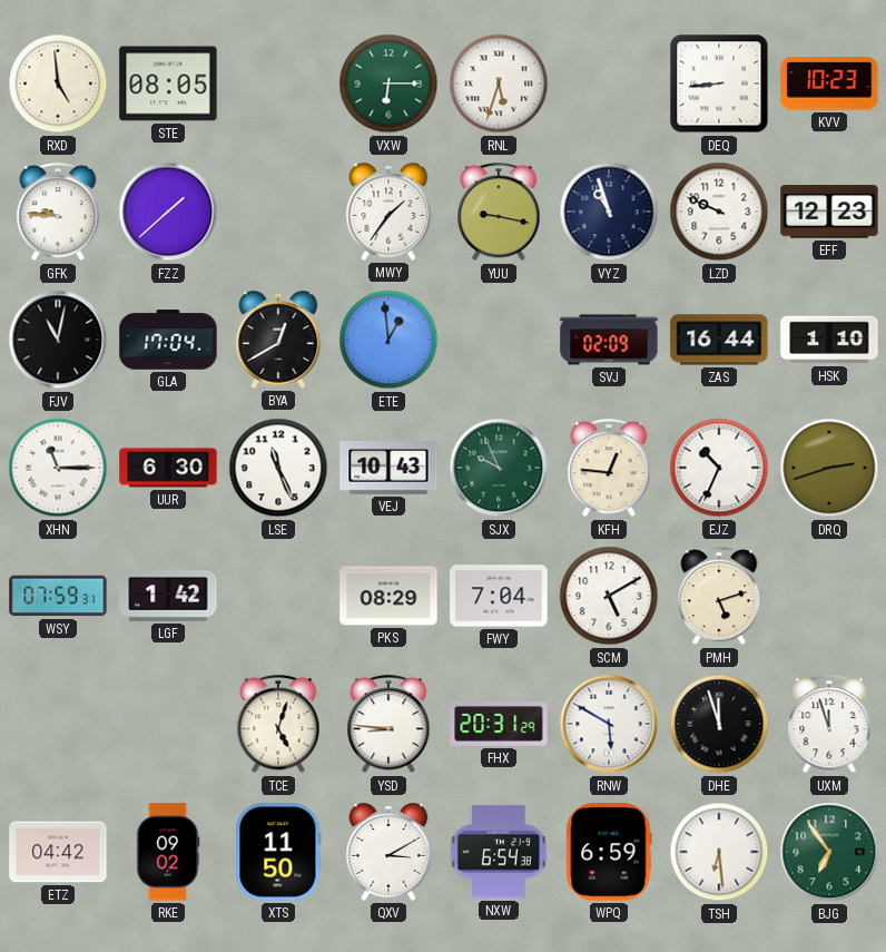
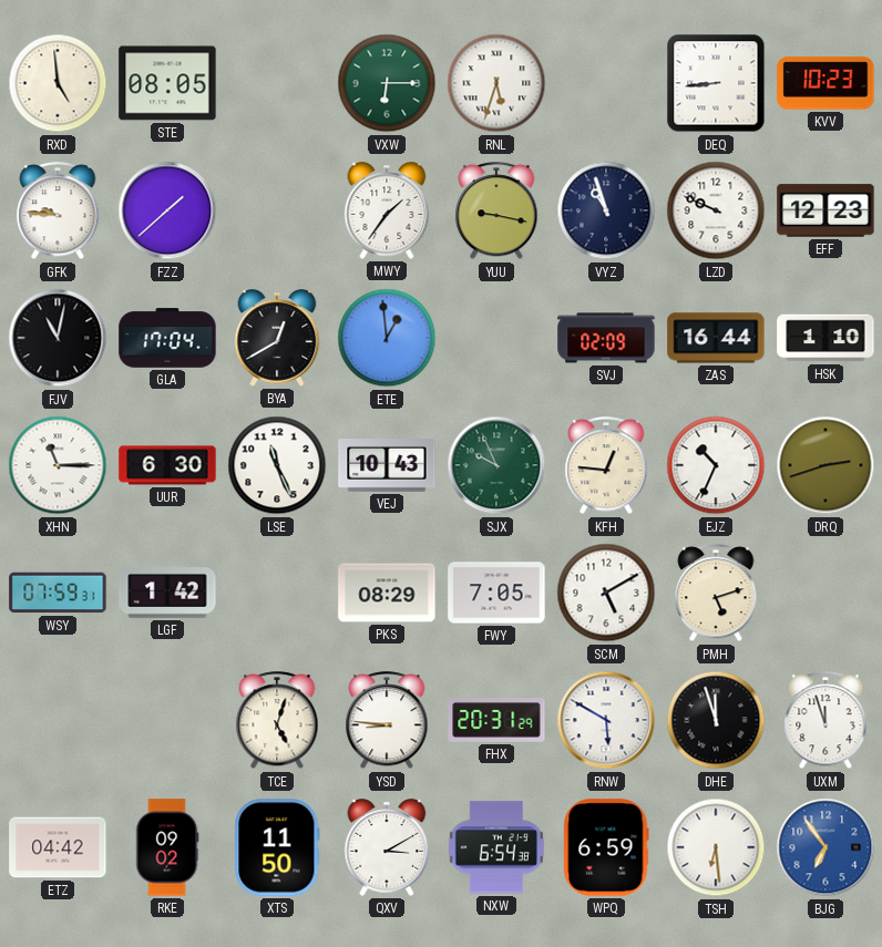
FWY: 7:04 -> 7:05
BJG dial: green -> blue
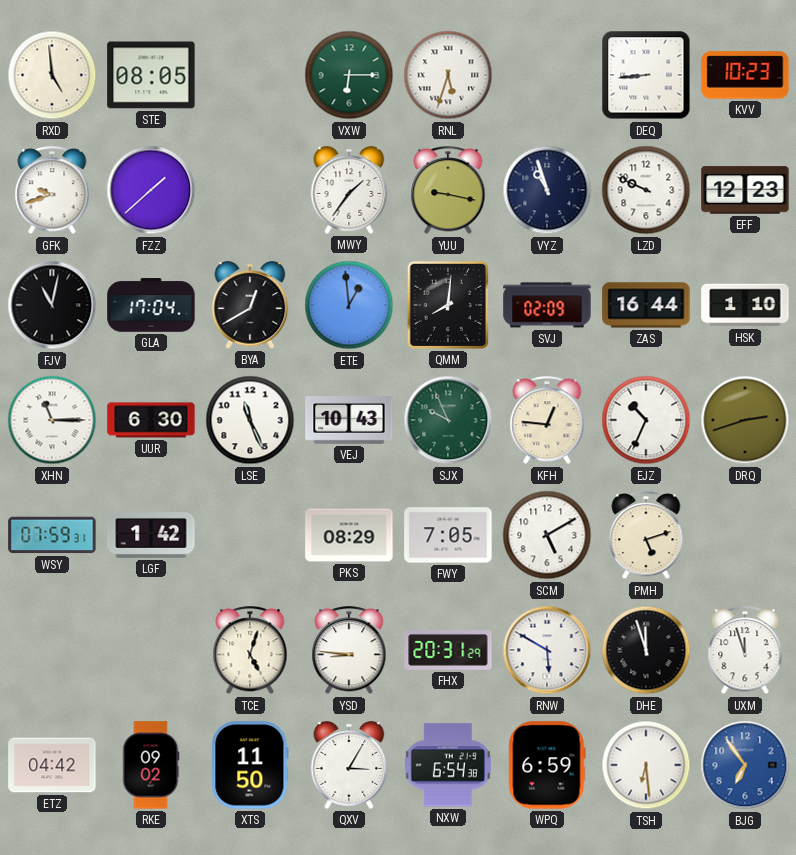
GFK: 9:46 -> 9:42
QMM: none -> 8:01
QXV: 3:10 -> 3:05
